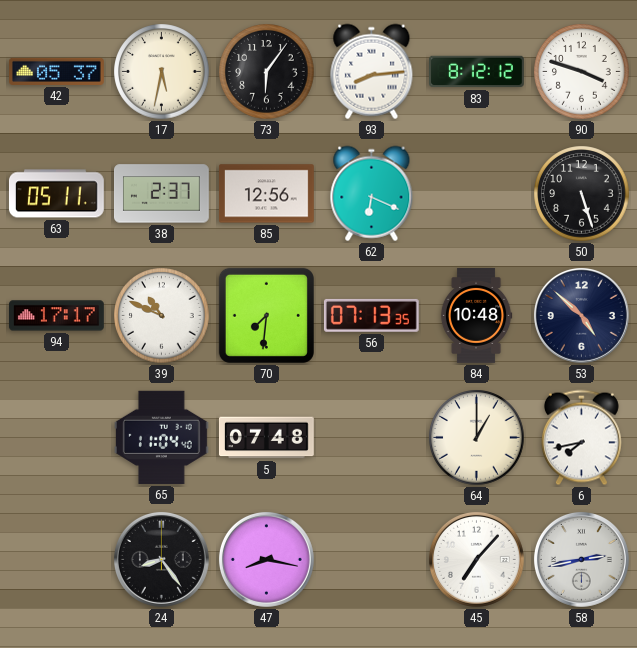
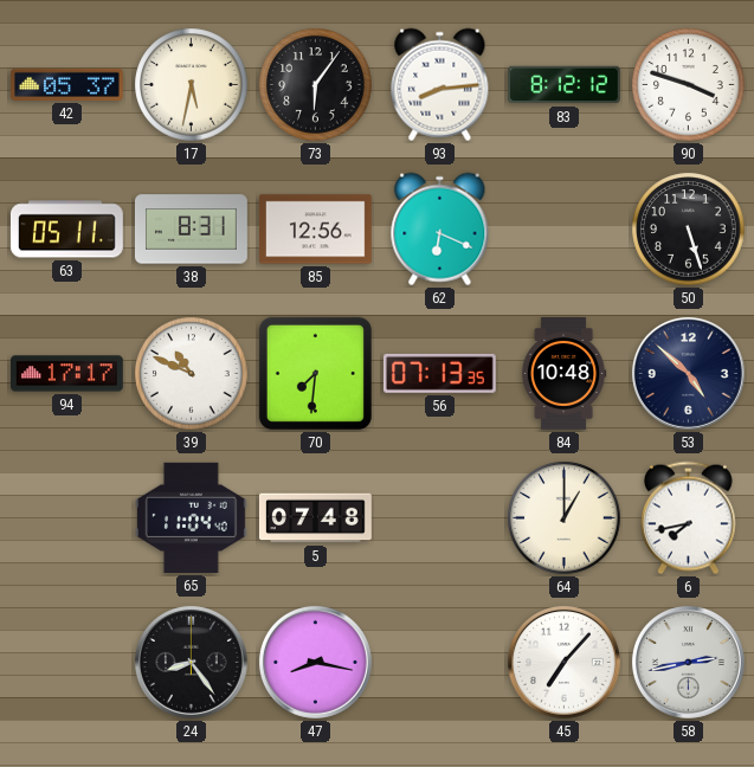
38: 2:37 -> 8:31
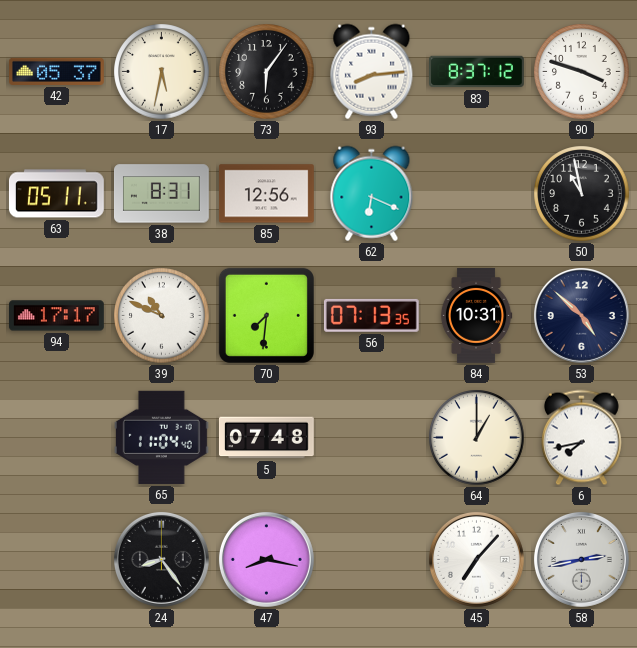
83: 8:12 -> 8:37
50: 5:27 -> 10:58
84: 10:48 -> 10:31
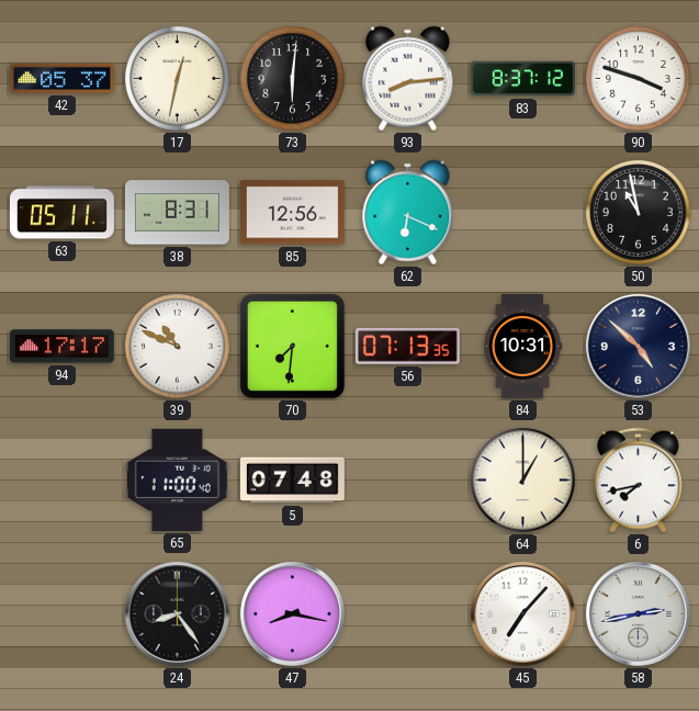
17: 5:32 -> 12:32
73: 6:06 -> 6:01
65: 11:04 -> 11:00
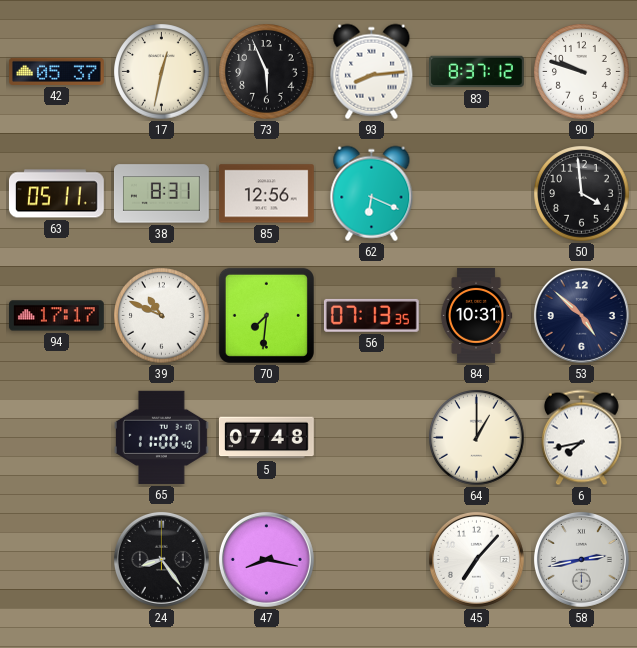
73: 6:01 -> 5:56
90: 3:48 -> 9:48
50: 10:58 -> 3:59
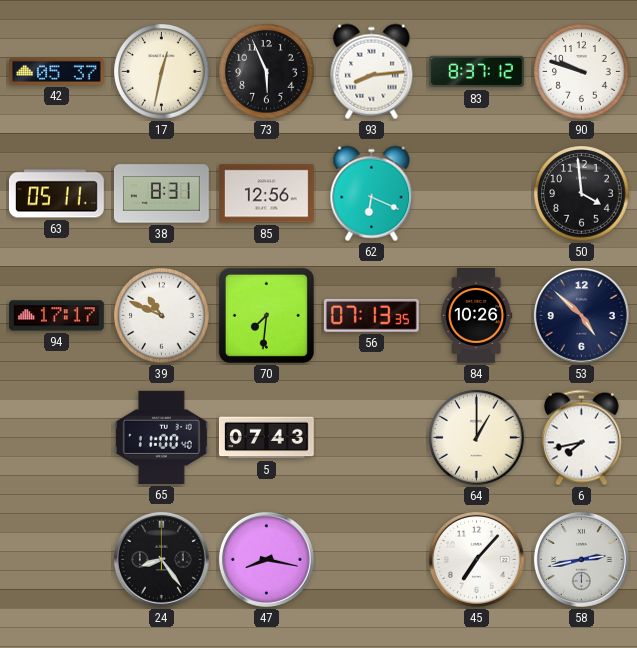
84: 10:31 -> 10:26
5: 07:48 -> 07:43
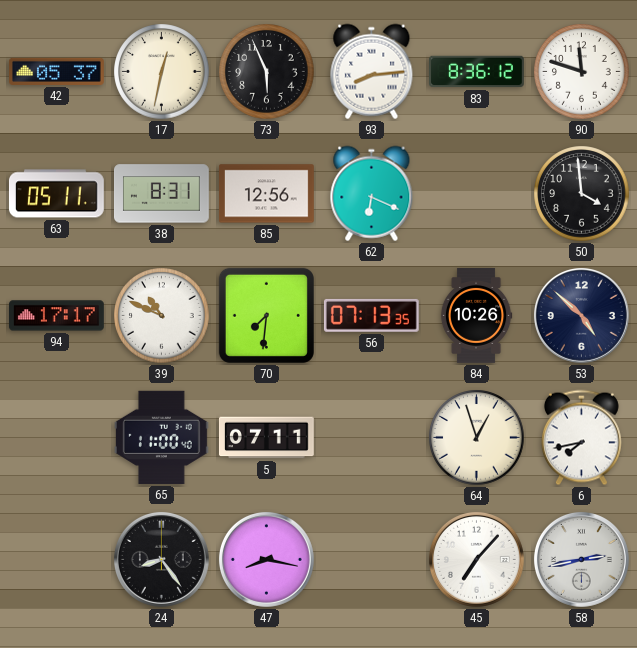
83: 8:37 -> 8:36
90: 9:48 -> 11:48
5: 07:43 -> 07:11
64: 1:00 -> 12:57
